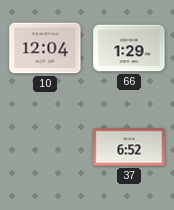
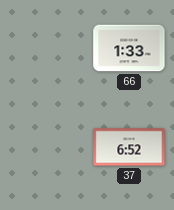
10: 12:04 -> none
66: 1:29 -> 1:33
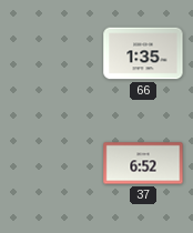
66: 1:33 -> 1:35
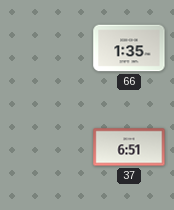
37: 6:52 -> 6:51
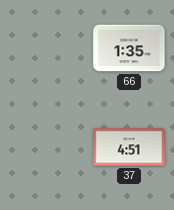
37: 6:51 -> 4:51
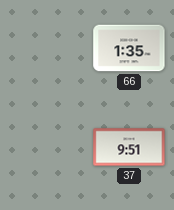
37: 4:51 -> 9:51
